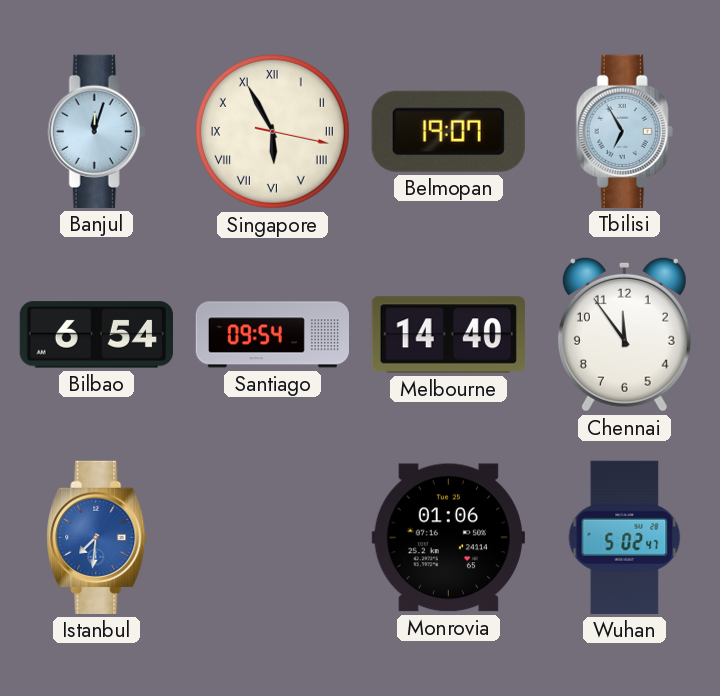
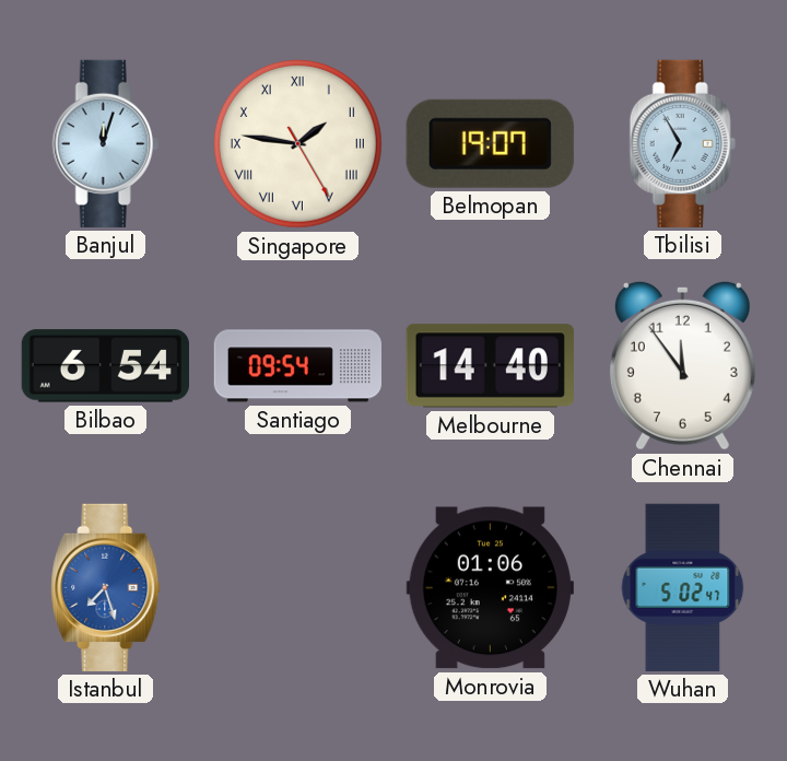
Singapore: 5:55 -> 1:46
Istanbul: 7:31 -> 7:27
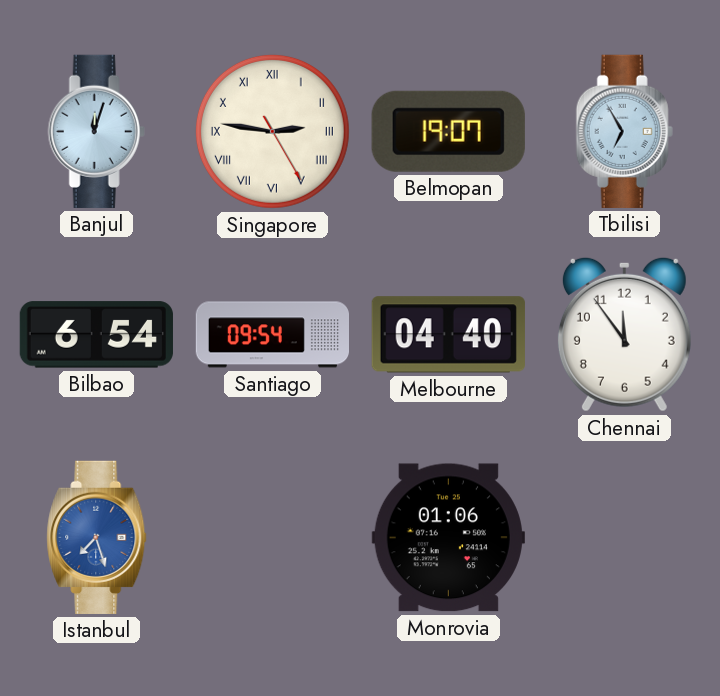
Singapore: 1:46 -> 2:46
Melbourne: 14:40 -> 04:40
Wuhan: 5:02 -> none
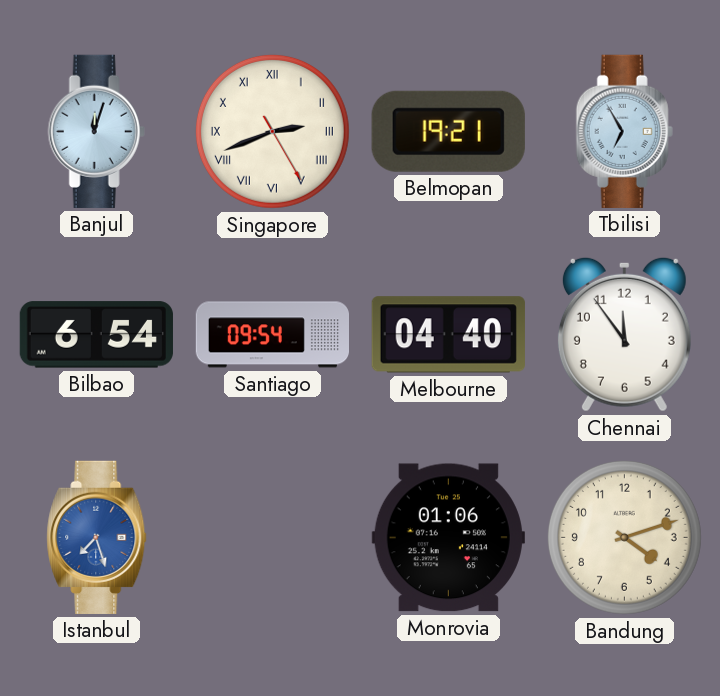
Singapore: 2:46 -> 2:41
Belmopan: 19:07 -> 19:21
Bandung: none -> 4:12
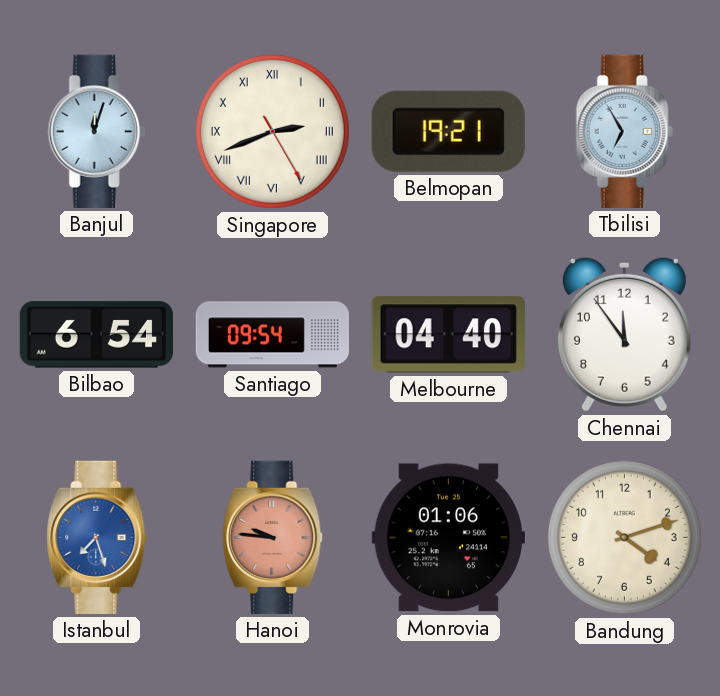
Hanoi: none -> 9:46
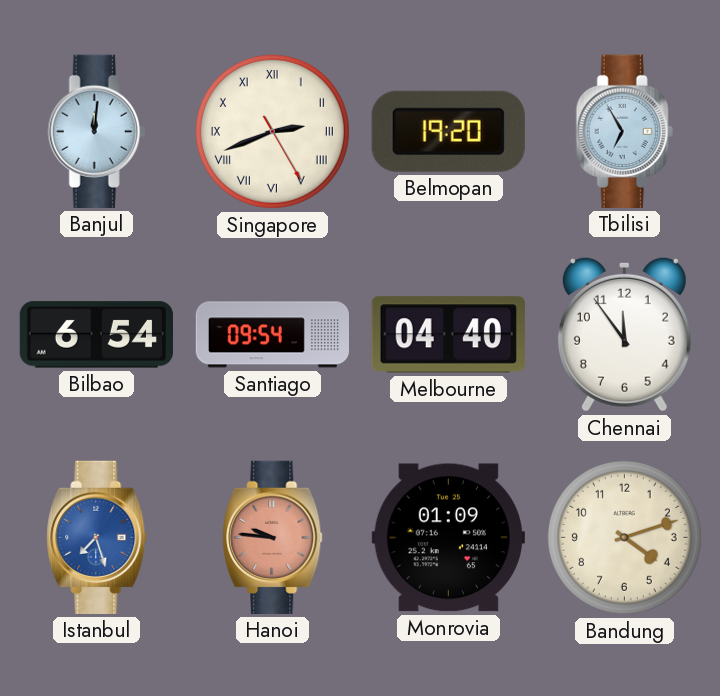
Banjul: 12:03 -> 12:01
Belmopan: 19:21 -> 19:20
Monrovia: 01:06 -> 01:09
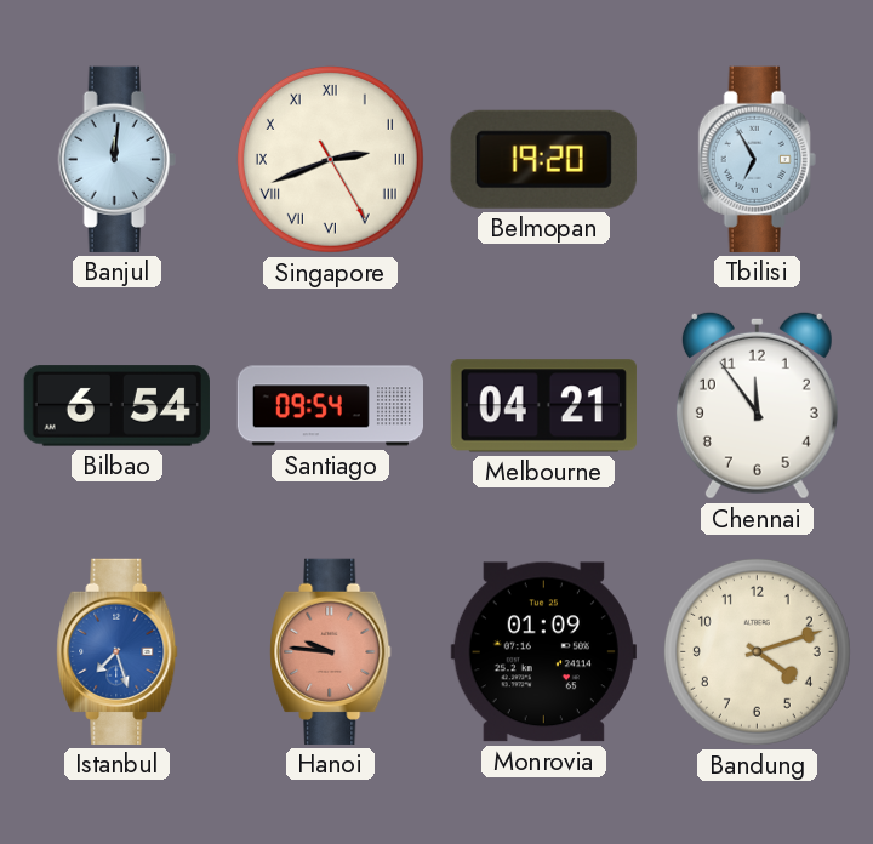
Melbourne: 04:40 -> 04:21
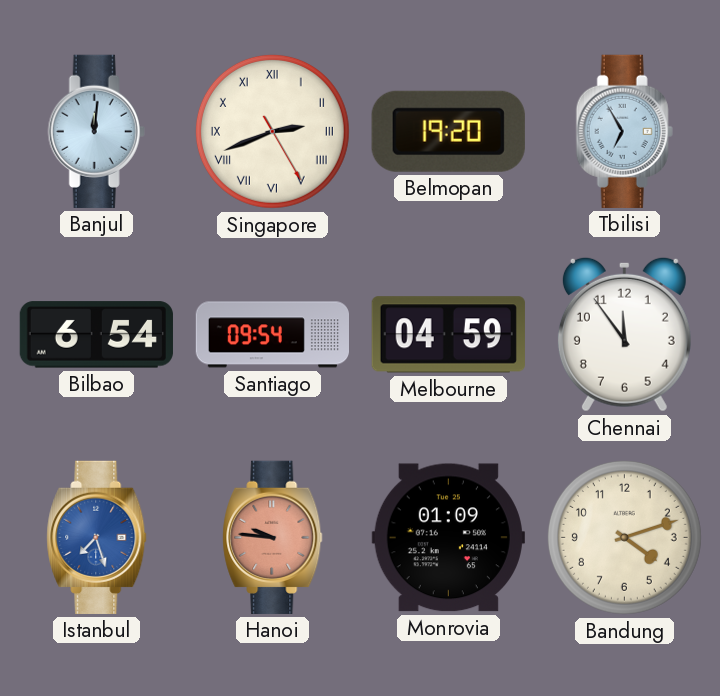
Melbourne: 04:21 -> 04:59
